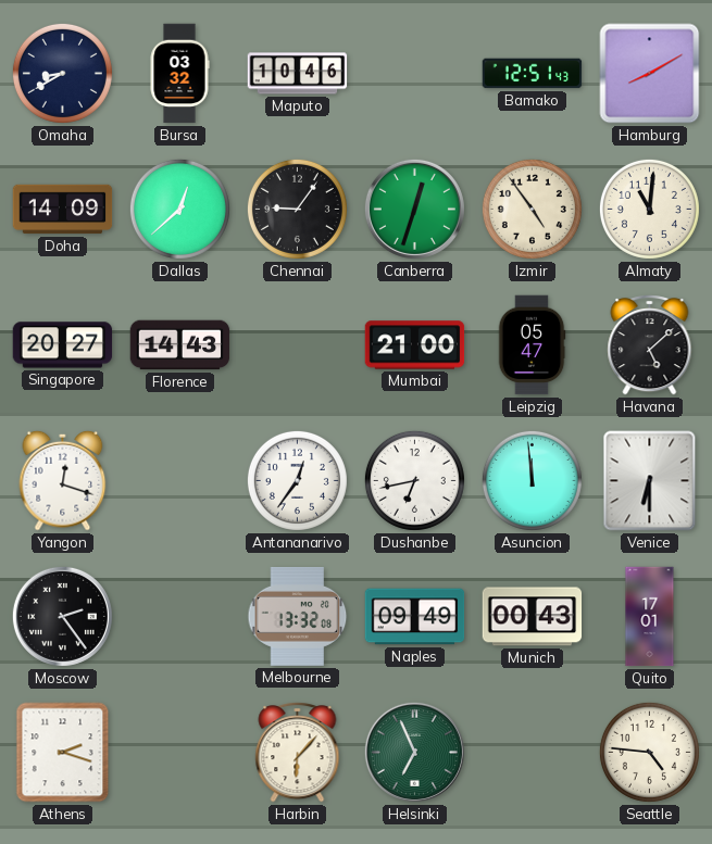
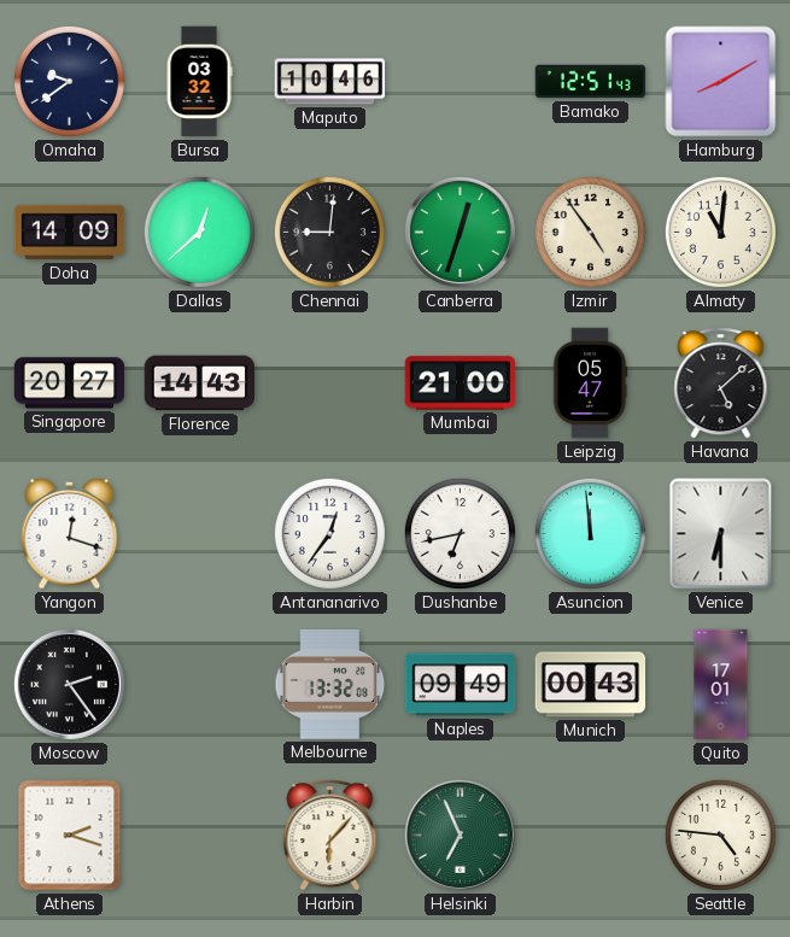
Omaha: 8:40 -> 9:39
Chennai: 9:06 -> 9:01
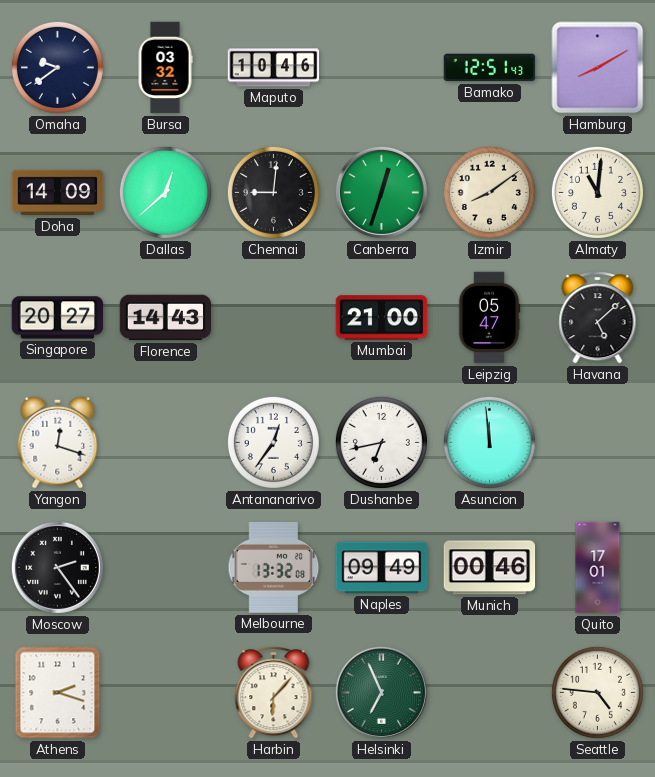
Izmir: 4:54 -> 8:09
Venice: 6:30 -> none
Munich: 00:43 -> 00:46
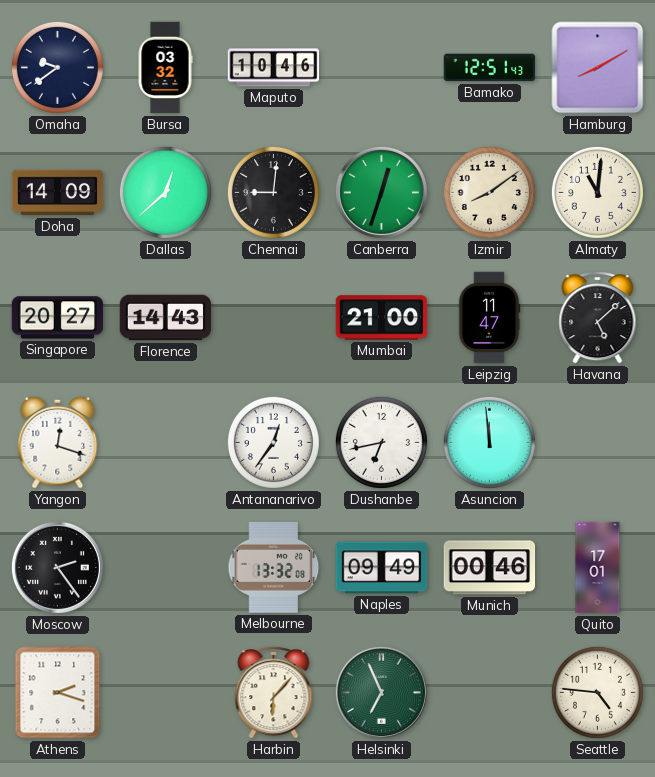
Leipzig: 05:47 -> 11:47
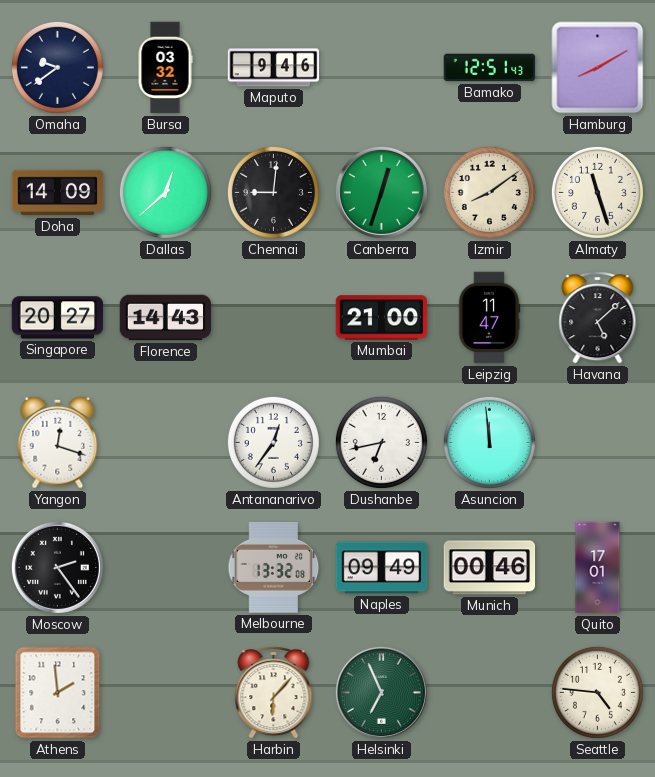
Maputo: 10:46 -> 9:46
Almaty: 11:01 -> 11:27
Athens: 2:18 -> 1:59
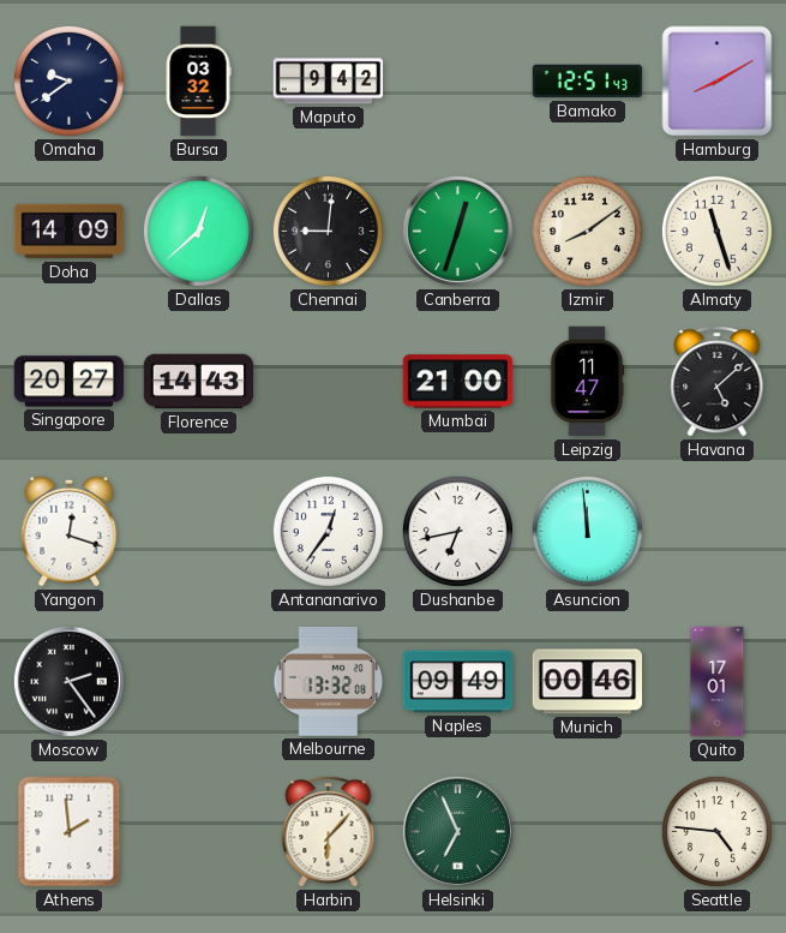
Maputo: 9:46 -> 9:42
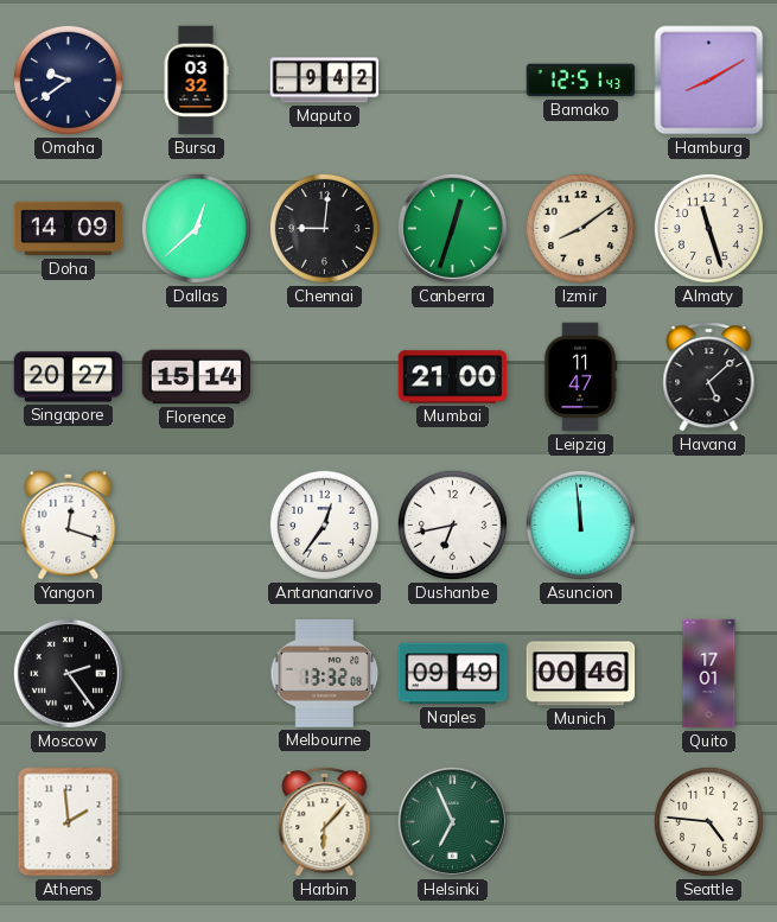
Florence: 14:43 -> 15:14
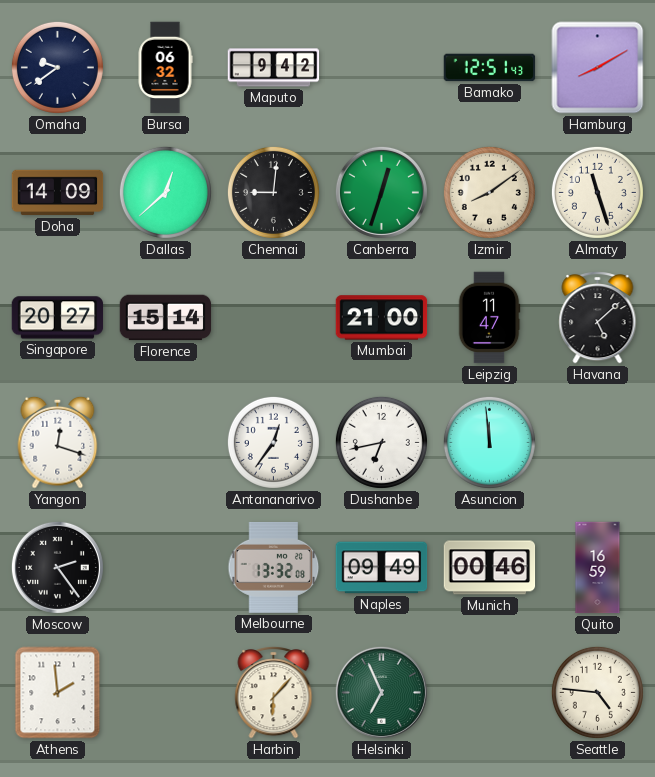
Bursa: 03:32 -> 06:32
Quito: 17:01 -> 16:59
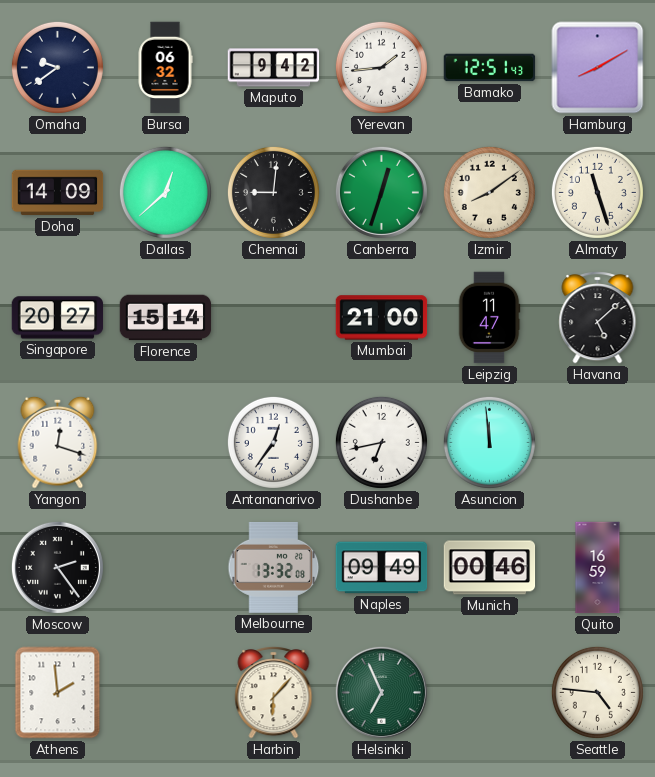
Yerevan: none -> 1:44
